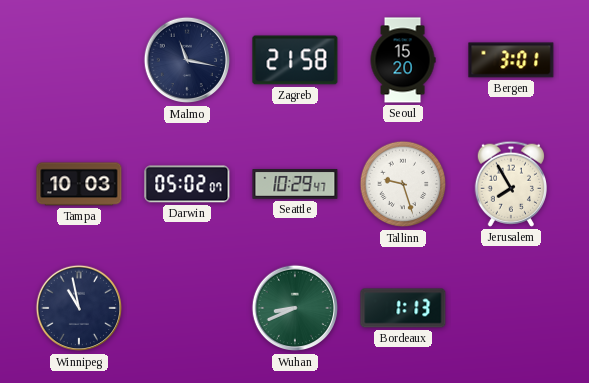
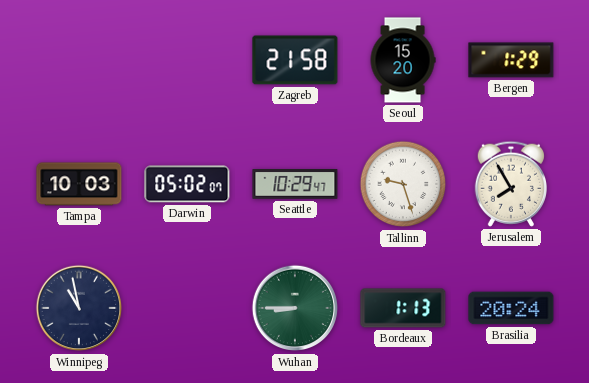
Malmo: 11:17 -> none
Bergen: 3:01 -> 1:29
Wuhan: 8:41 -> 8:45
Brasilia: none -> 20:24
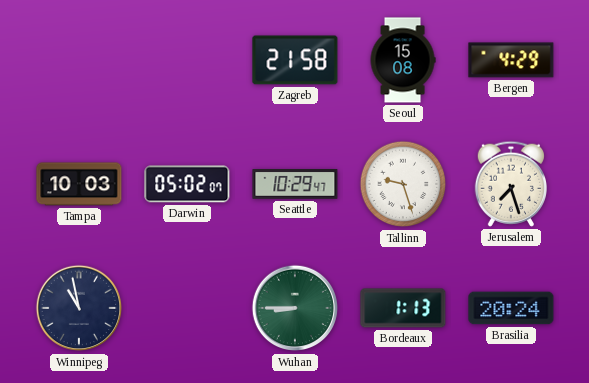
Seoul: 15:20 -> 15:08
Bergen: 1:29 -> 4:29
Jerusalem: 7:55 -> 7:27
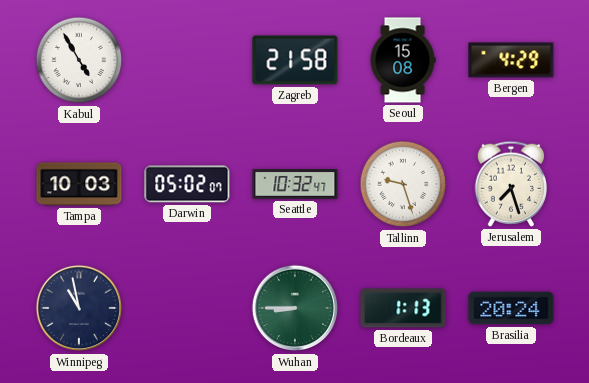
Kabul: none -> 4:55
Seattle: 10:29 -> 10:32
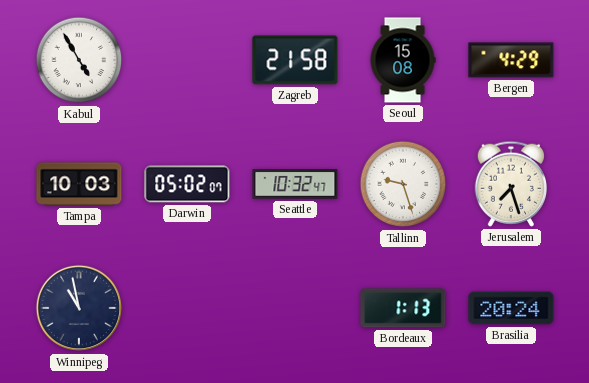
Wuhan: 8:45 -> none
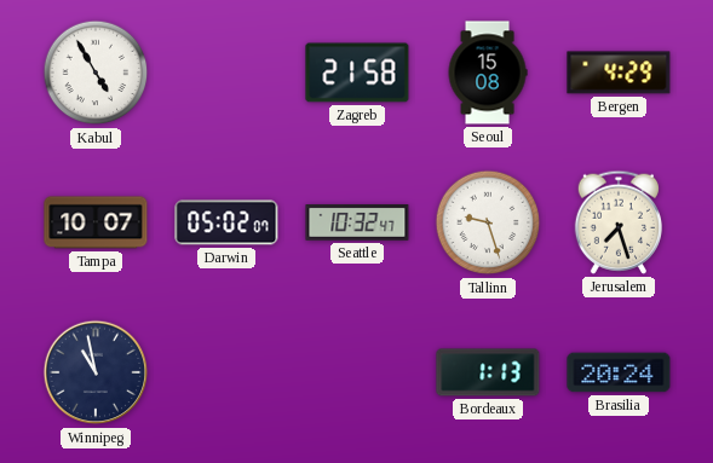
Tampa: 10:03 -> 10:07
